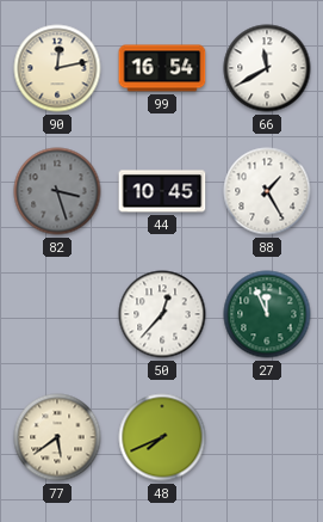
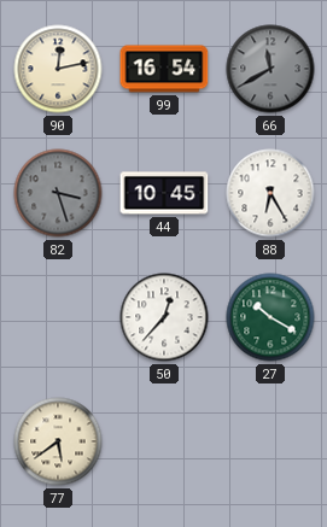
66 dial: white -> grey
88: 1:25 -> 6:25
27: 11:56 -> 10:20
48: 7:41 -> none
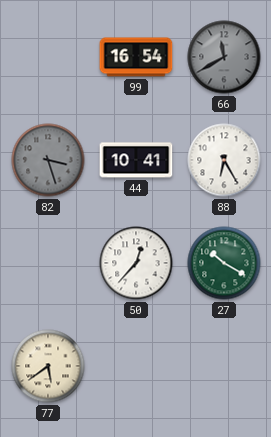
90: 12:13 -> none
44: 10:45 -> 10:41
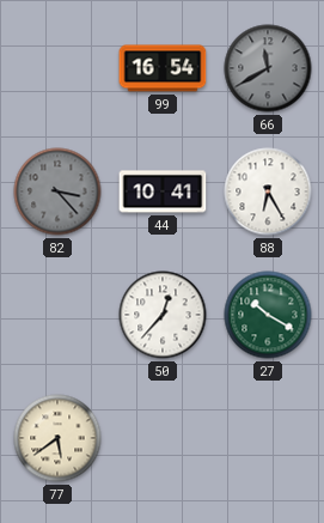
82: 3:27 -> 3:23
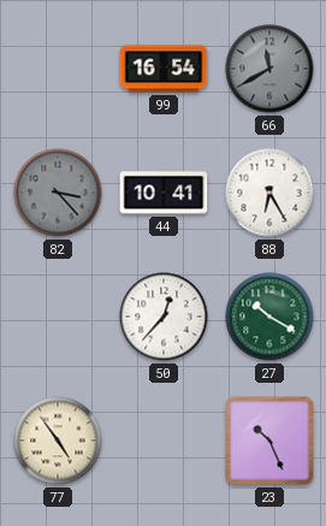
77: 5:39 -> 4:54
23: none -> 10:26
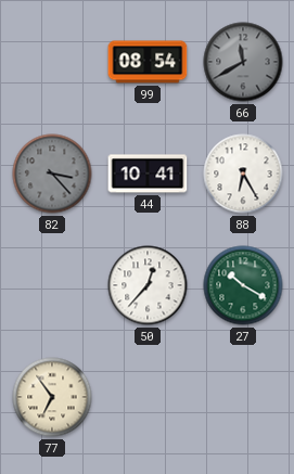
99: 16:54 -> 08:54
77: 4:54 -> 6:54
23: 10:26 -> none
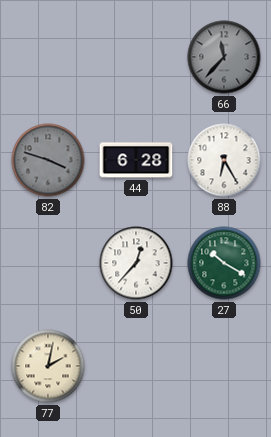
99: 08:54 -> none
66: 11:40 -> 11:37
82: 3:23 -> 3:48
44: 10:41 -> 6:28
77: 6:54 -> 2:02
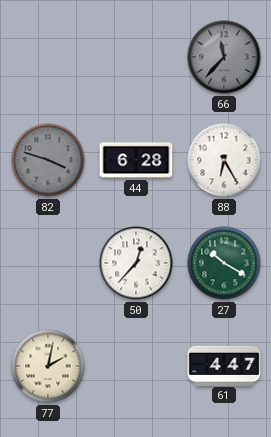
61: none -> 4:47
